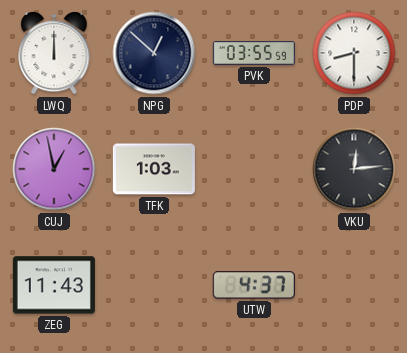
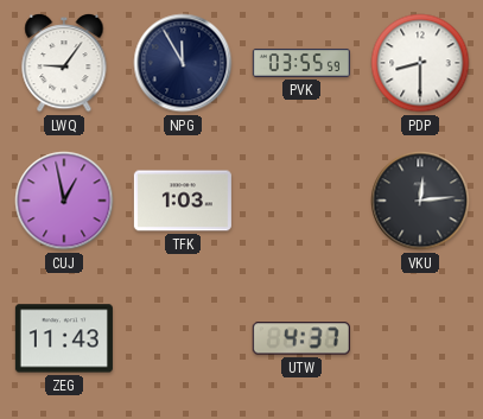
LWQ: 12:00 -> 9:06
NPG: 12:52 -> 11:55
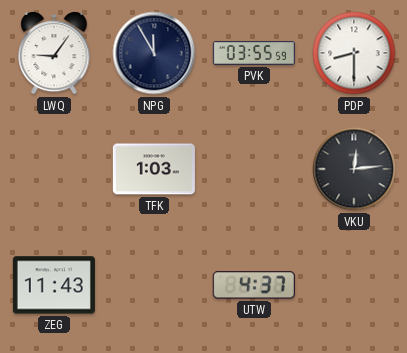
CUJ: 12:58 -> none
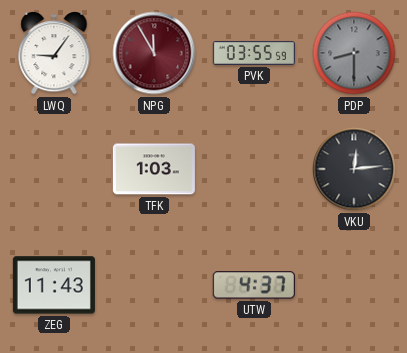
NPG dial: navy -> burgundy
PDP dial: white -> grey
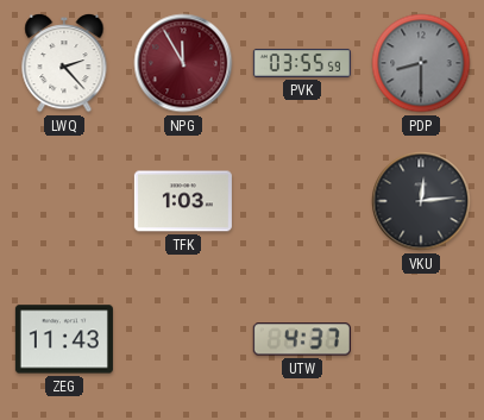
LWQ: 9:06 -> 2:23
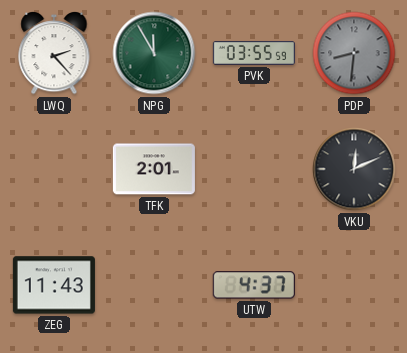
NPG dial: burgundy -> green
PDP: 8:30 -> 8:31
TFK: 1:03 -> 2:01
VKU: 12:14 -> 12:11
